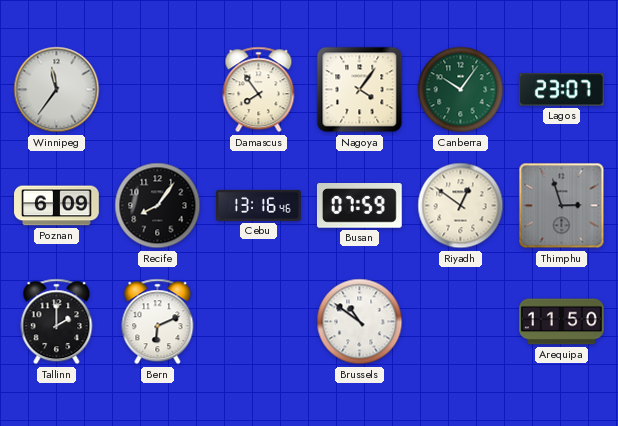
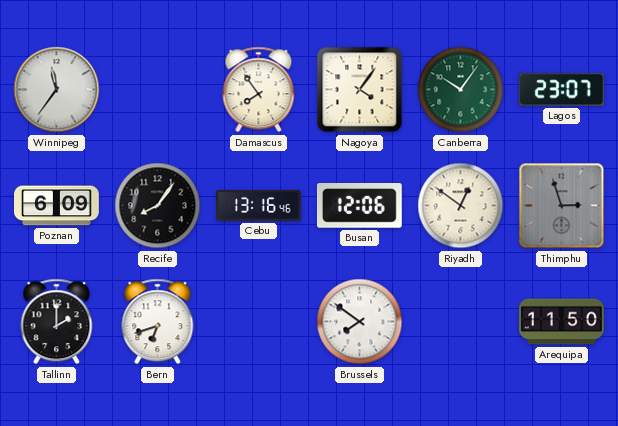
Busan: 07:59 -> 12:06
Bern: 6:11 -> 6:42
Brussels: 10:51 -> 7:51
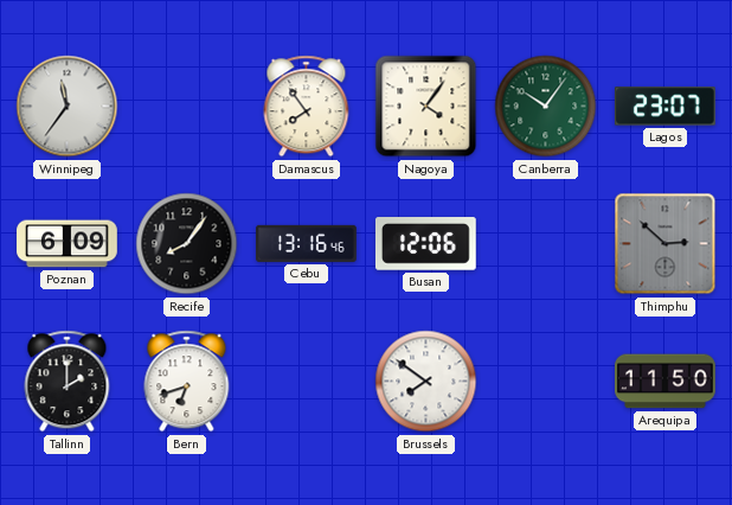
Riyadh: 12:51 -> none
Thimphu: 2:57 -> 2:52
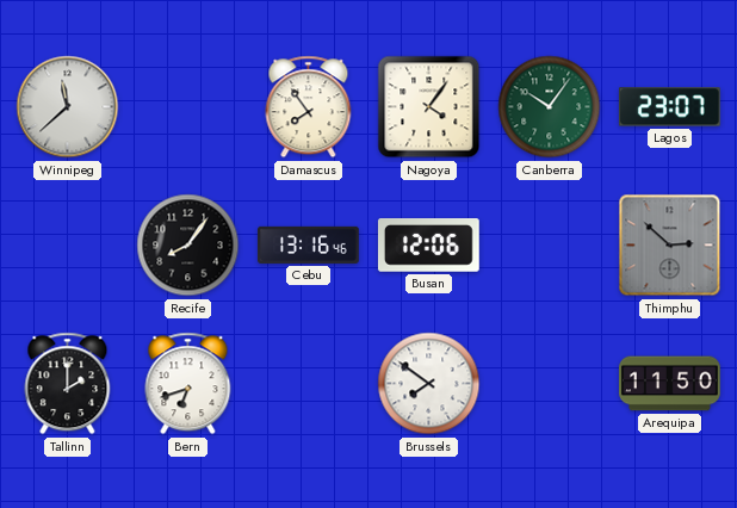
Winnipeg: 11:36 -> 11:38
Poznan: 6:09 -> none
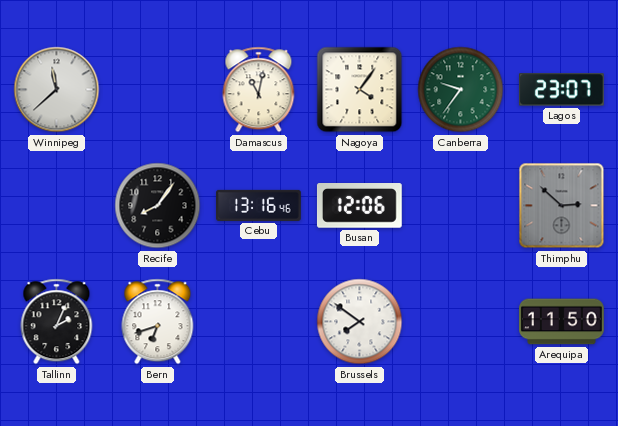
Damascus: 7:54 -> 11:02
Canberra: 10:06 -> 9:36
Tallinn: 2:00 -> 2:04
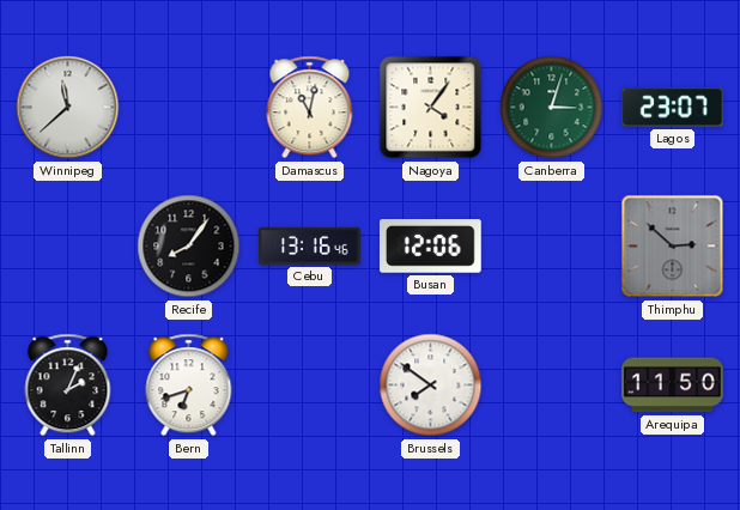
Canberra: 9:36 -> 3:03
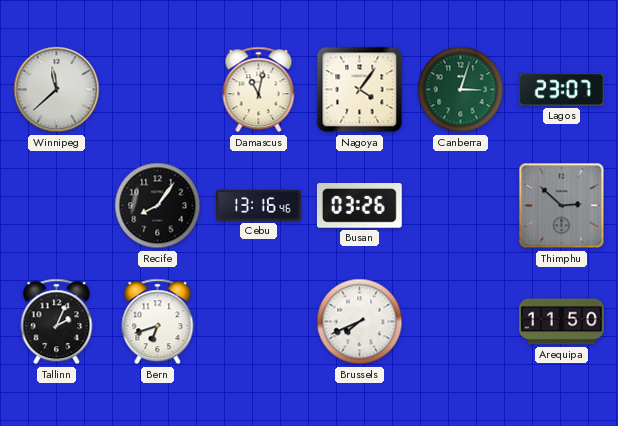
Busan: 12:06 -> 03:26
Brussels: 7:51 -> 7:41
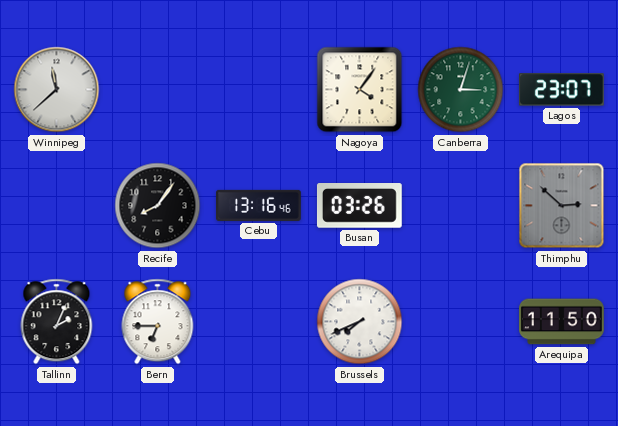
Damascus: 11:02 -> none
Bern: 6:42 -> 6:45
